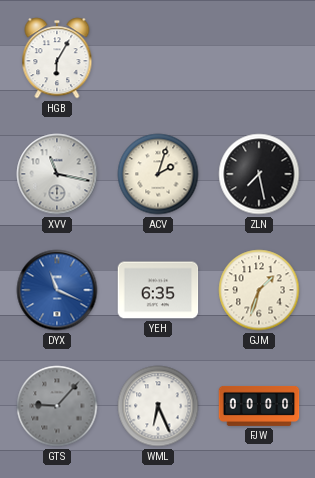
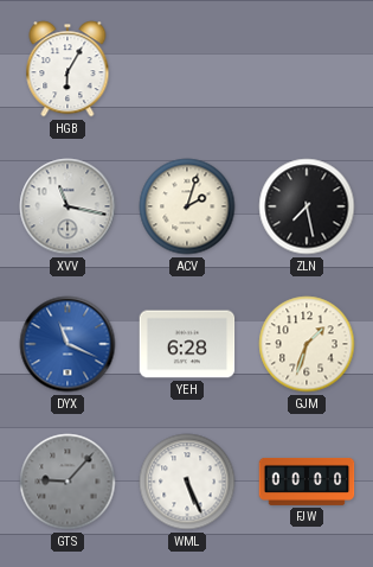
YEH: 6:35 -> 6:28
WML: 6:26 -> 5:26
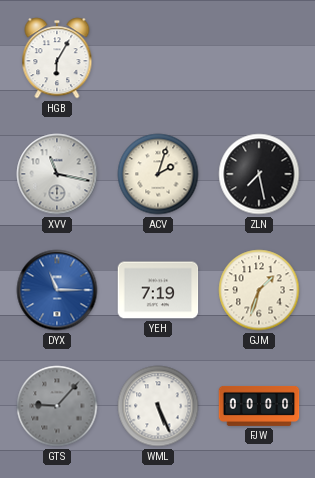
DYX: 11:19 -> 11:15
YEH: 6:28 -> 7:19
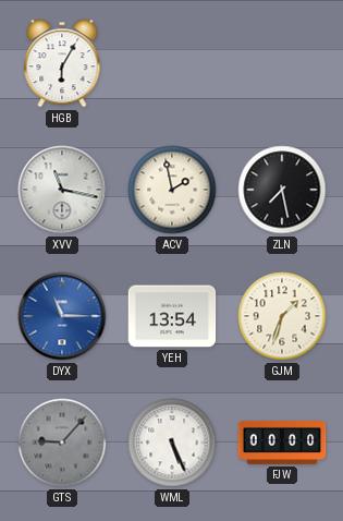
ACV: 2:03 -> 1:58
YEH: 7:19 -> 13:54
